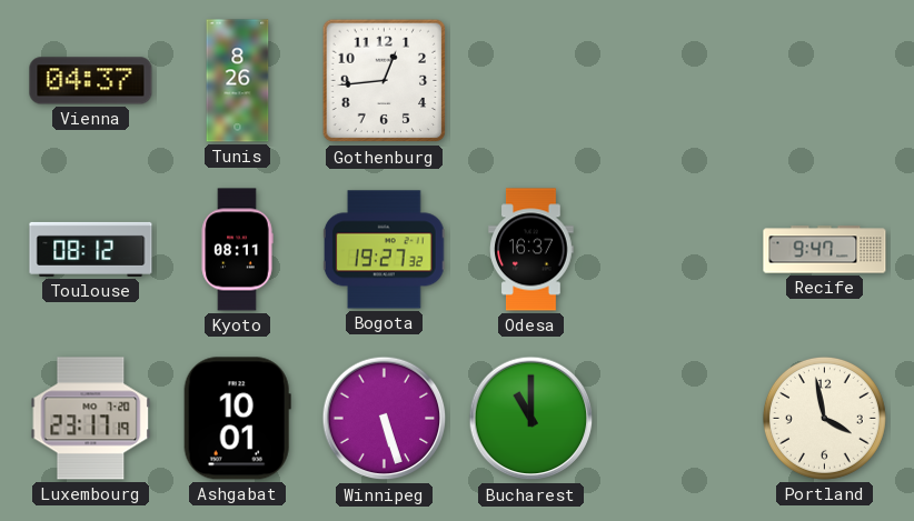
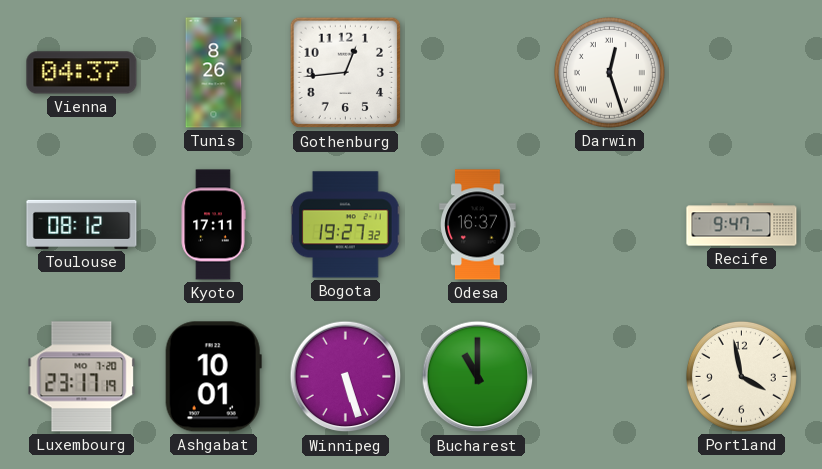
Darwin: none -> 12:27
Kyoto: 08:11 -> 17:11
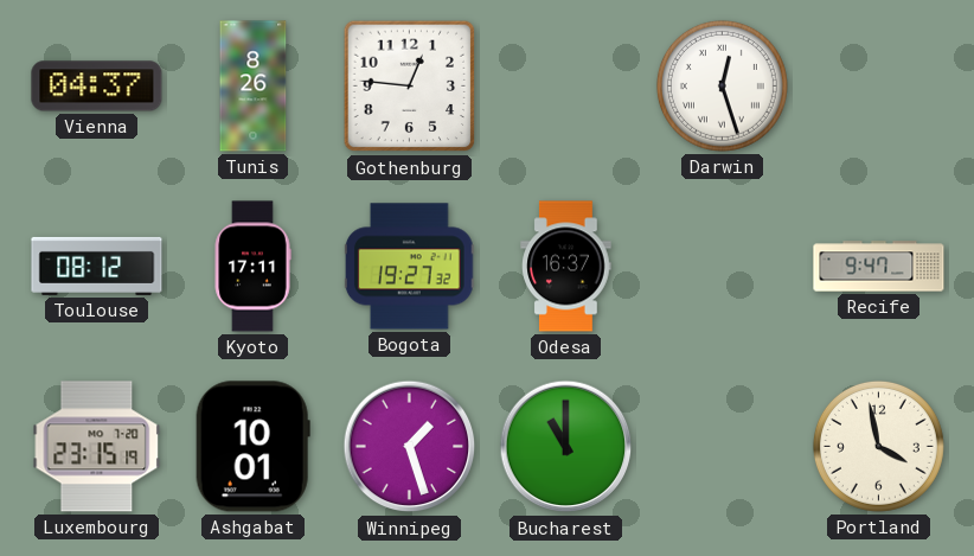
Gothenburg: 12:44 -> 12:46
Luxembourg: 23:17 -> 23:15
Winnipeg: 5:27 -> 1:27
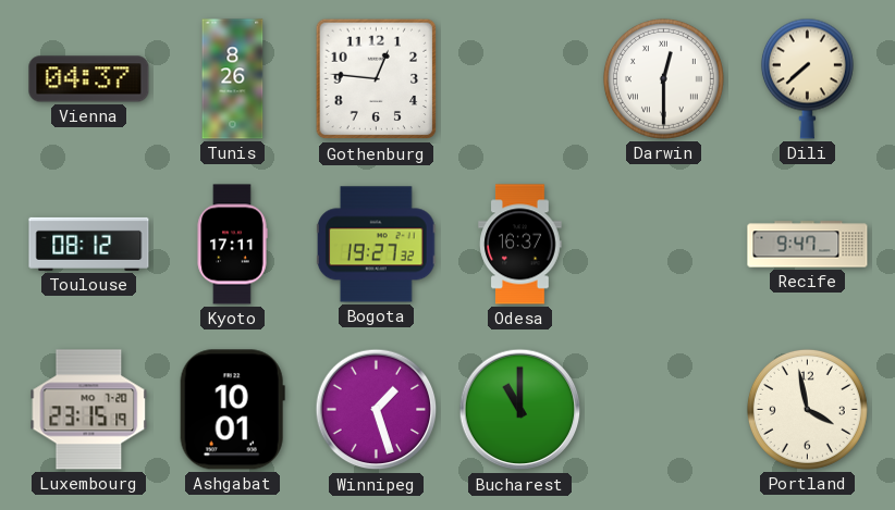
Darwin: 12:27 -> 12:30
Dili: none -> 7:38
